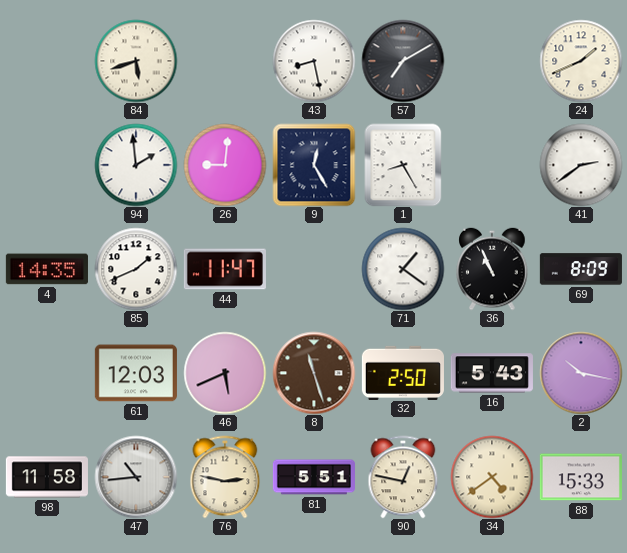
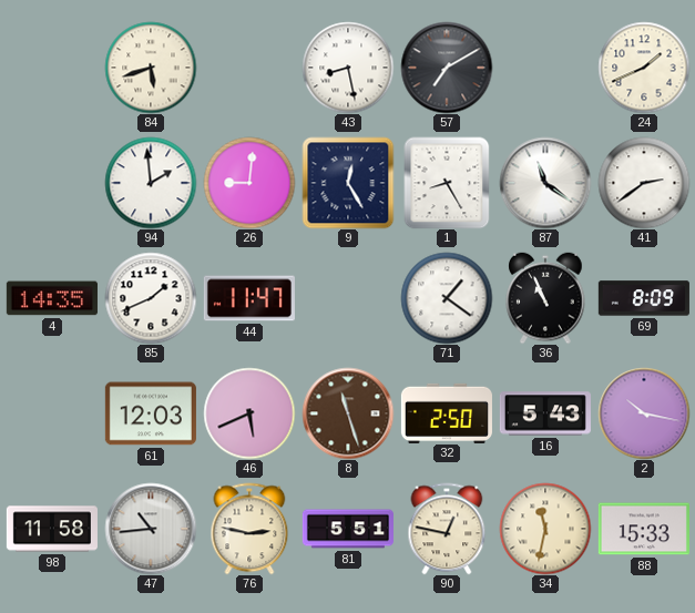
87: none -> 11:21
34: 4:39 -> 11:32
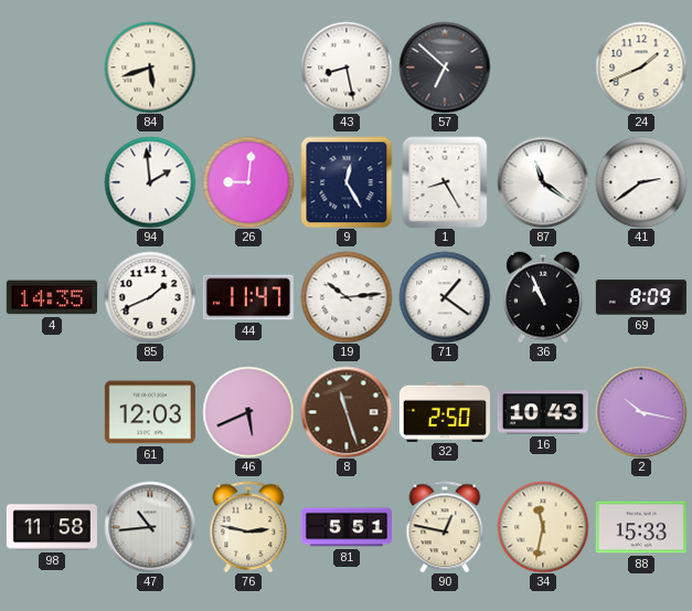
57: 7:10 -> 6:52
19: none -> 10:14
16: 5:43 -> 10:43
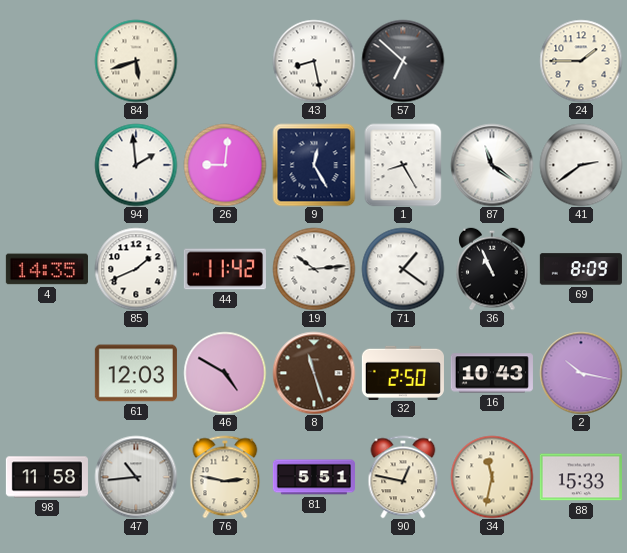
24: 1:41 -> 1:45
44: 11:47 -> 11:42
46: 5:41 -> 4:50
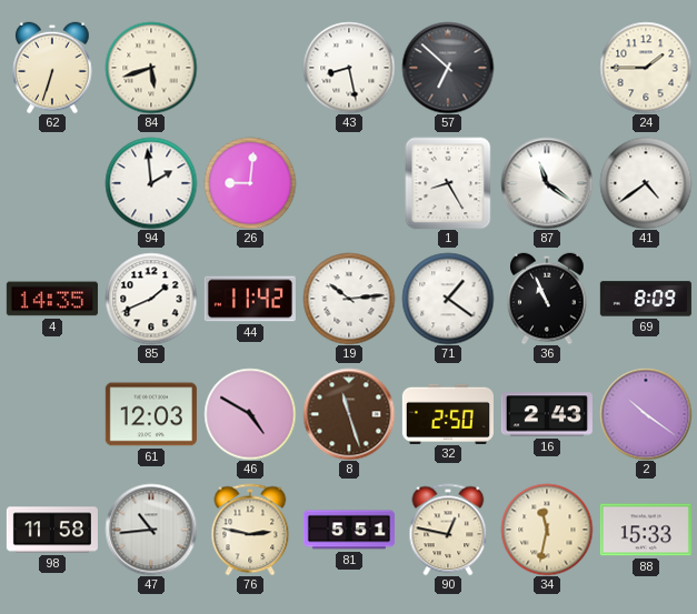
62: none -> 6:33
9: 12:25 -> none
41: 2:39 -> 4:39
16: 10:43 -> 2:43
2: 10:17 -> 10:21
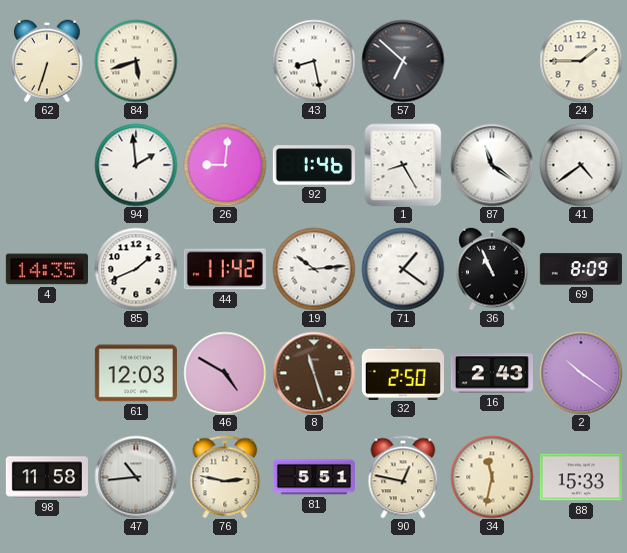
92: none -> 1:46
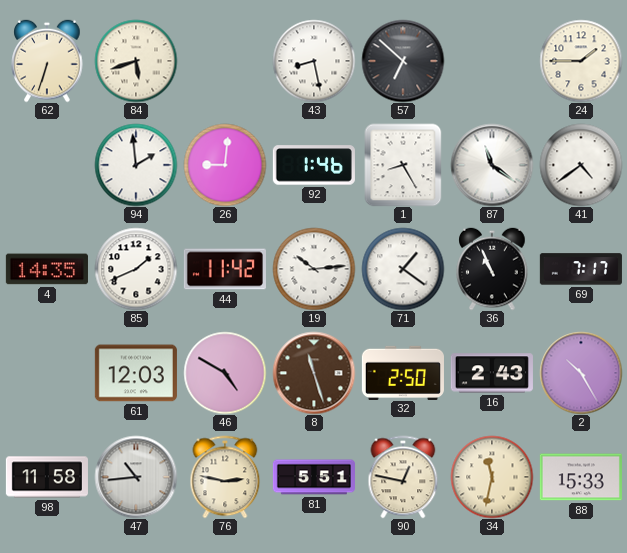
69: 8:09 -> 7:17
2: 10:21 -> 10:25
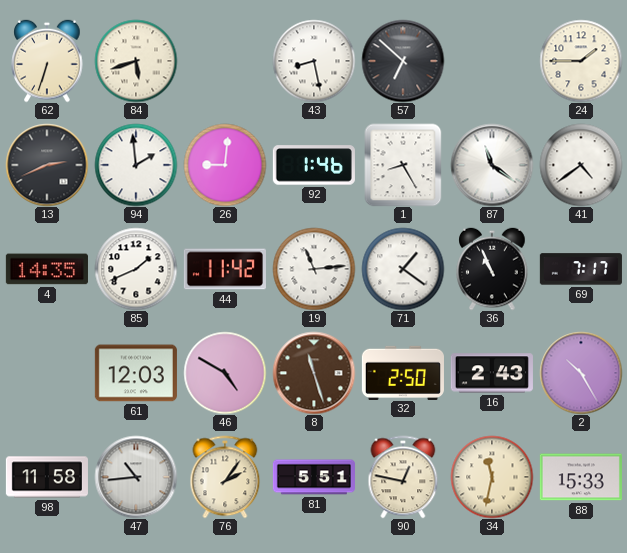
13: none -> 2:41
19: 10:14 -> 11:14
76: 2:47 -> 2:06
